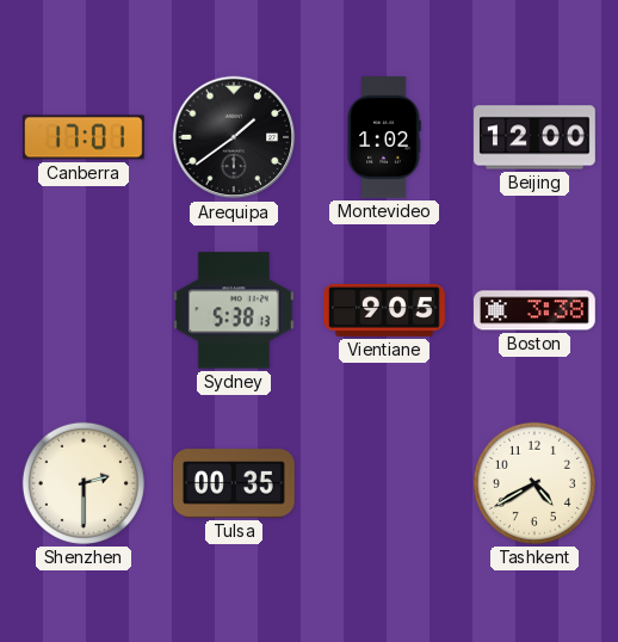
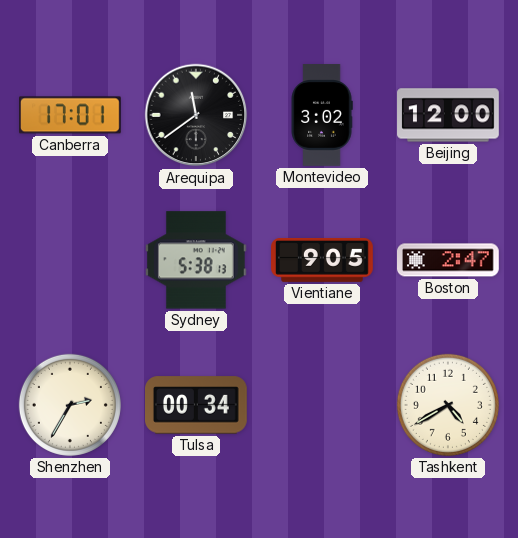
Arequipa: 1:39 -> 11:39
Montevideo: 1:02 -> 3:02
Boston: 3:38 -> 2:47
Shenzhen: 2:30 -> 2:35
Tulsa: 00:35 -> 00:34
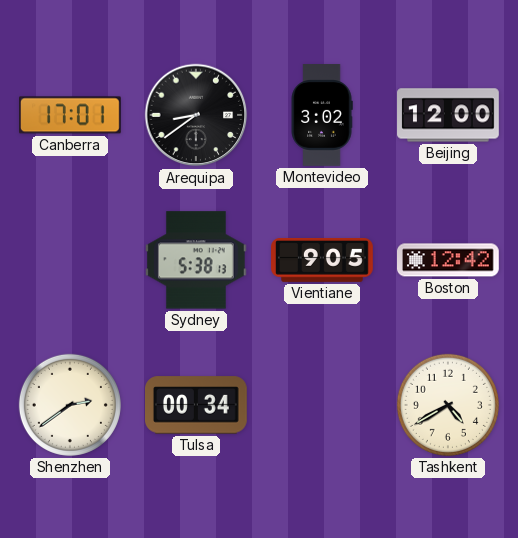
Arequipa: 11:39 -> 8:39
Boston: 2:47 -> 12:42
Shenzhen: 2:35 -> 2:39
